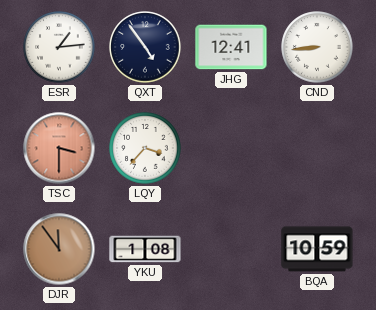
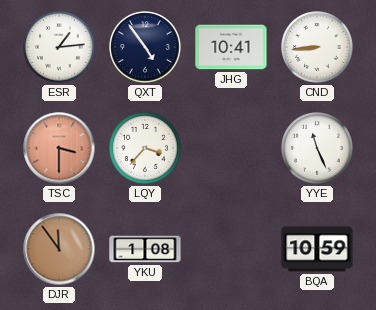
JHG: 12:41 -> 10:41
YYE: none -> 11:26
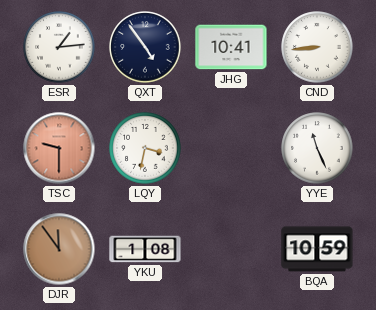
TSC: 3:30 -> 9:30
LQY: 3:37 -> 3:32
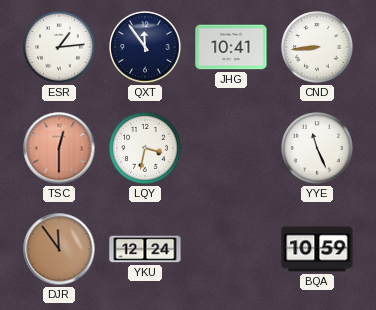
QXT: 4:54 -> 11:54
TSC: 9:30 -> 12:30
YKU: 1:08 -> 12:24
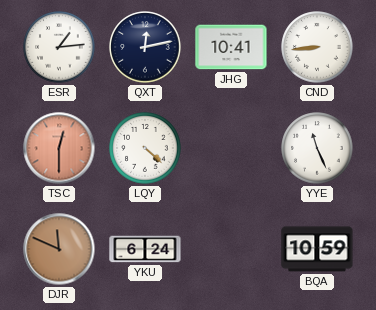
QXT: 11:54 -> 12:13
LQY: 3:32 -> 4:22
DJR: 11:54 -> 11:49
YKU: 12:24 -> 6:24
